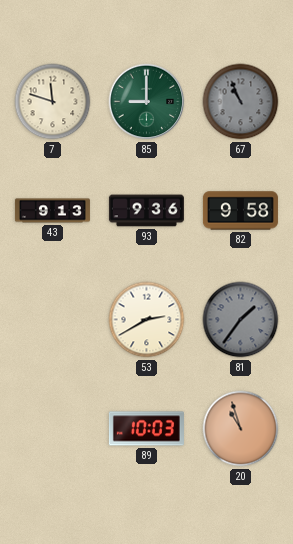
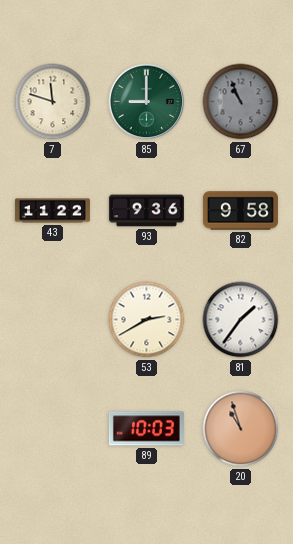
43: 9:13 -> 11:22
81 dial: grey -> white
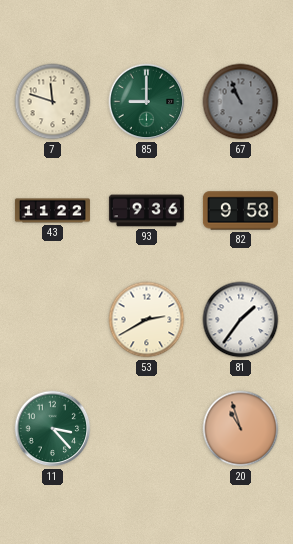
11: none -> 3:23
89: 10:03 -> none
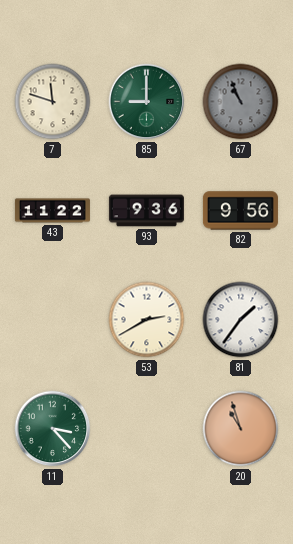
82: 9:58 -> 9:56
